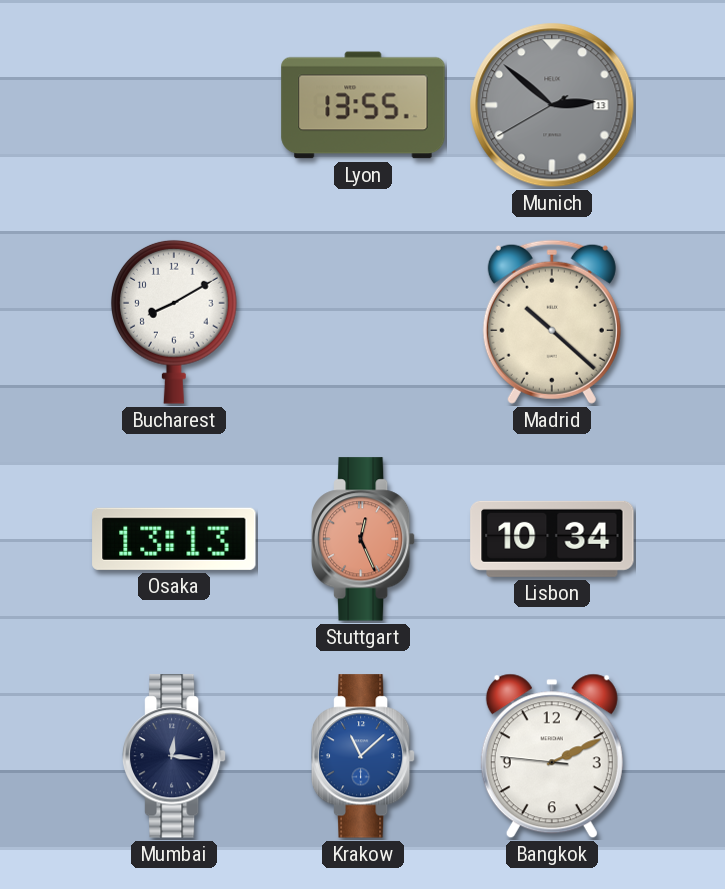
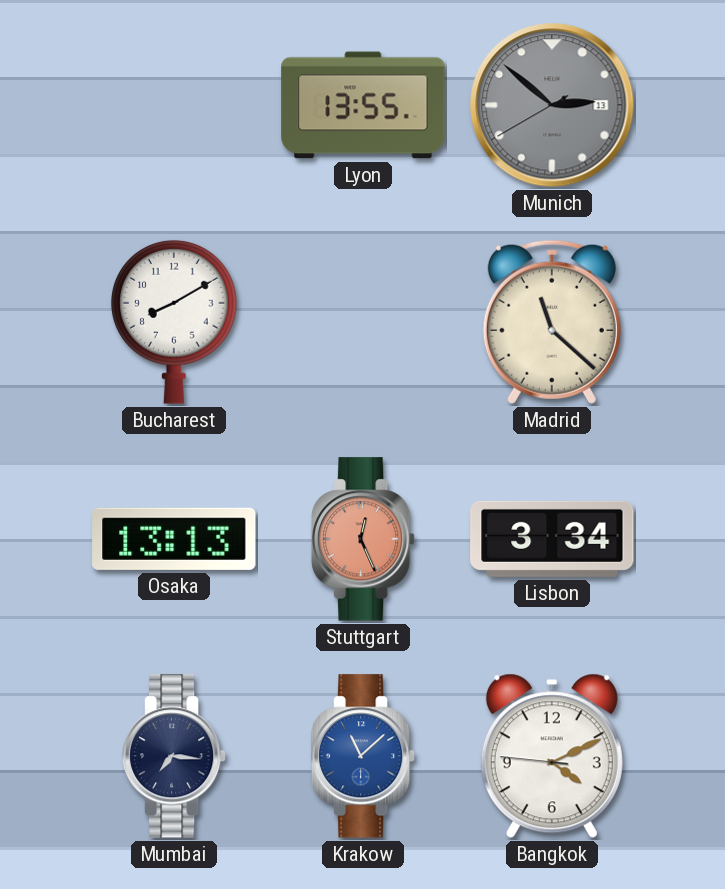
Madrid: 10:22 -> 11:22
Lisbon: 10:34 -> 3:34
Mumbai: 12:16 -> 7:16
Bangkok: 2:10 -> 4:10
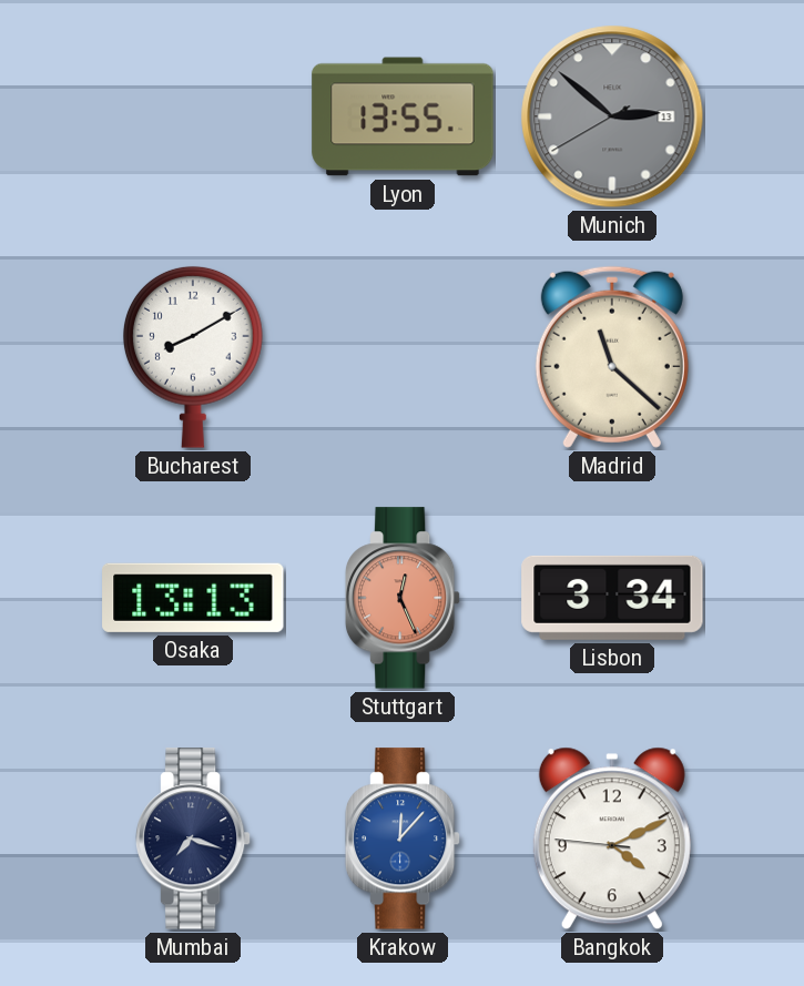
Mumbai: 7:16 -> 7:18
Krakow: 11:08 -> 12:07
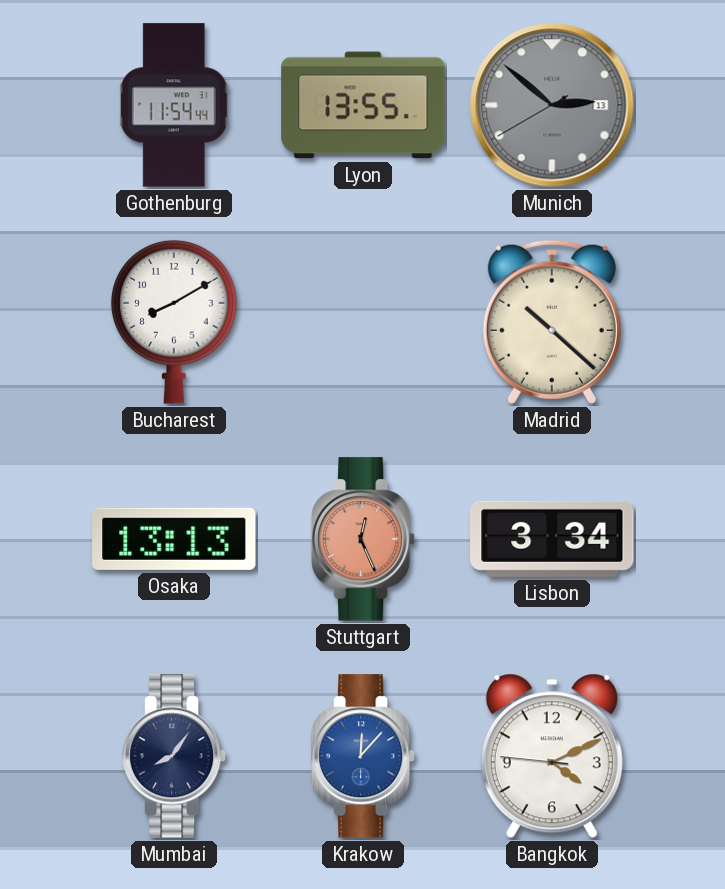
Gothenburg: none -> 11:54
Madrid: 11:22 -> 10:22
Mumbai: 7:18 -> 8:06
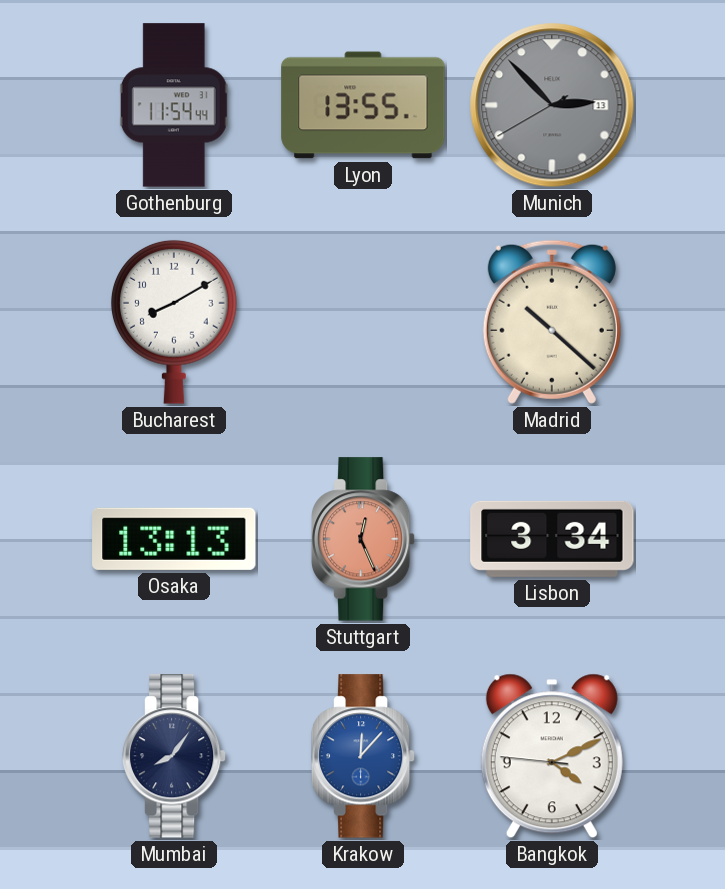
Munich: 2:51 -> 2:52
